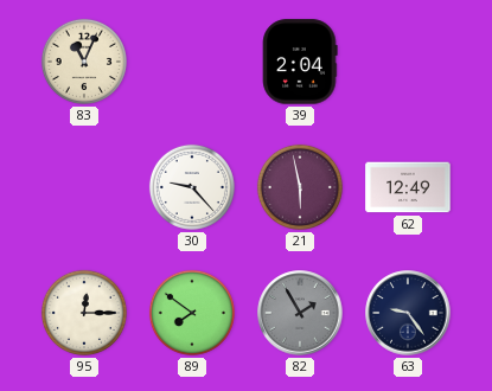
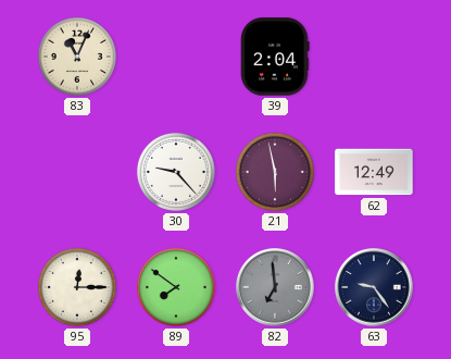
82: 1:55 -> 6:59
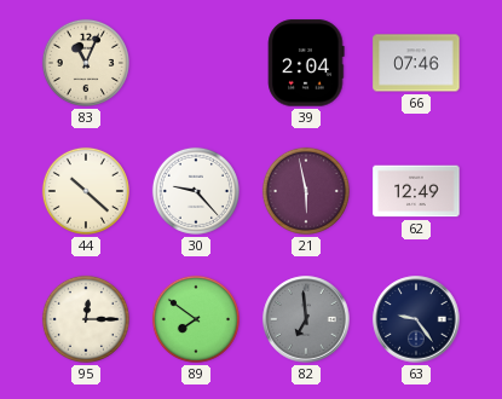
66: none -> 07:46
44: none -> 10:22
